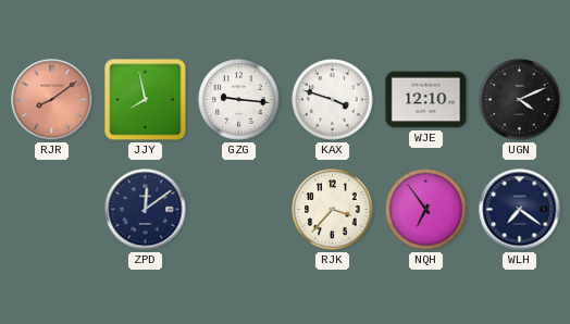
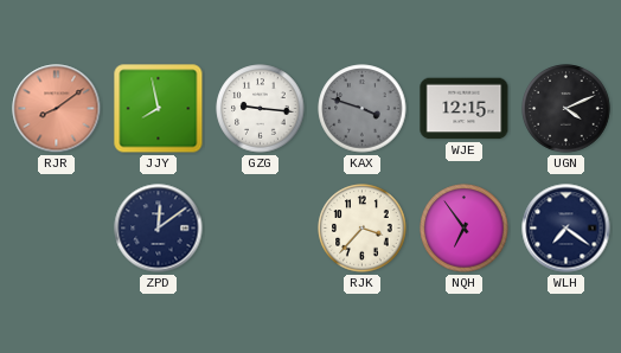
KAX dial: white -> grey
WJE: 12:10 -> 12:15
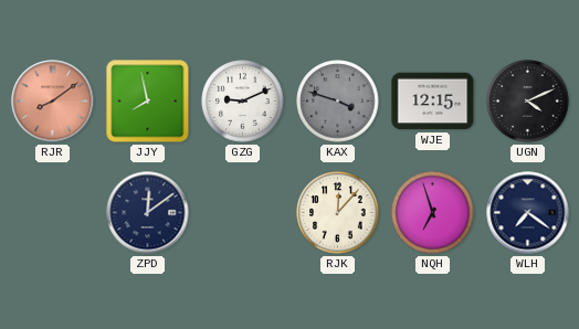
GZG: 9:16 -> 9:11
RJK: 3:37 -> 12:07
NQH: 6:54 -> 6:57
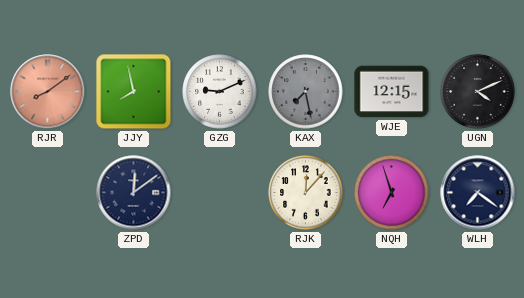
KAX: 3:48 -> 7:28
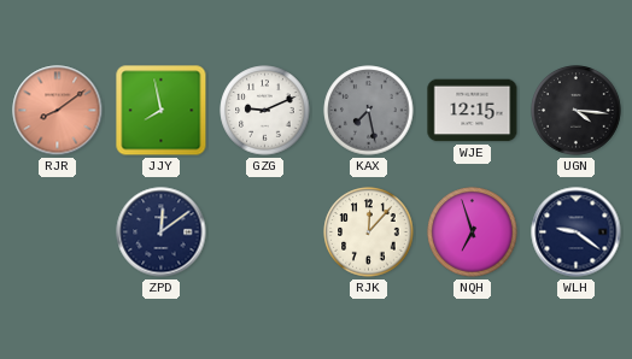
UGN: 4:11 -> 4:16
WLH: 7:21 -> 9:21
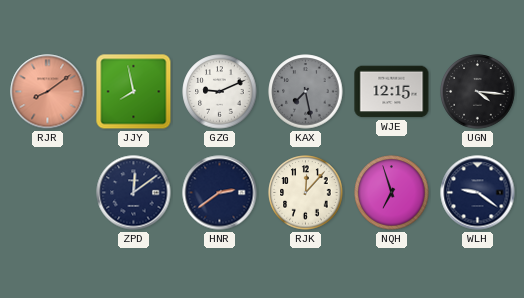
HNR: none -> 2:39
